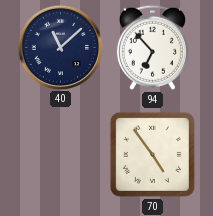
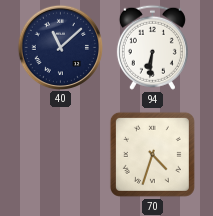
94: 6:53 -> 6:31
70: 4:54 -> 4:33
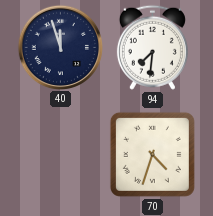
40: 11:08 -> 11:57
94: 6:31 -> 7:31
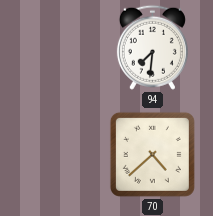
40: 11:57 -> none
70: 4:33 -> 4:38
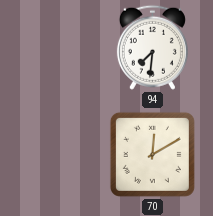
70: 4:38 -> 12:10
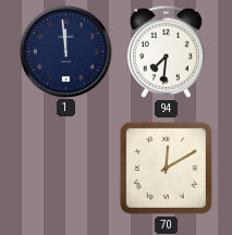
1: none -> 11:59
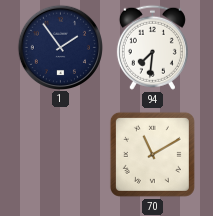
1: 11:59 -> 1:54
70: 12:10 -> 11:10
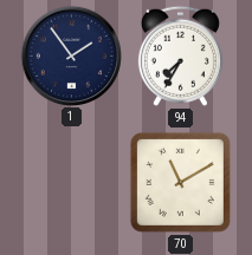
94: 7:31 -> 7:35
